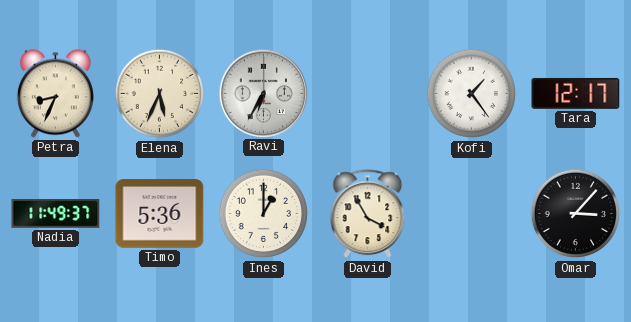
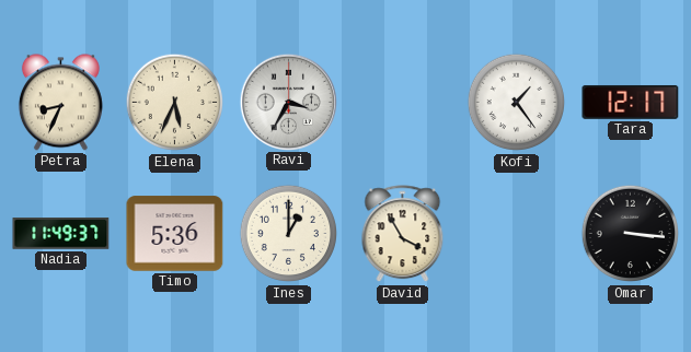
Ravi: 6:35 -> 3:35
Omar: 3:07 -> 3:16
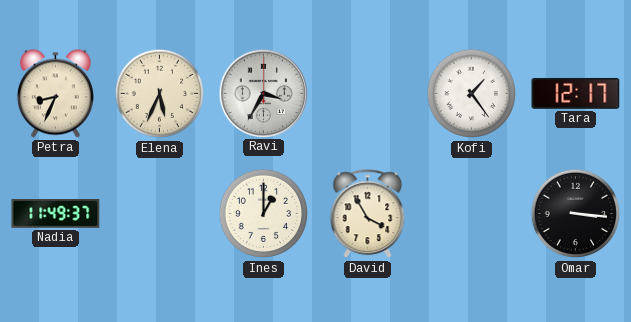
Timo: 5:36 -> none
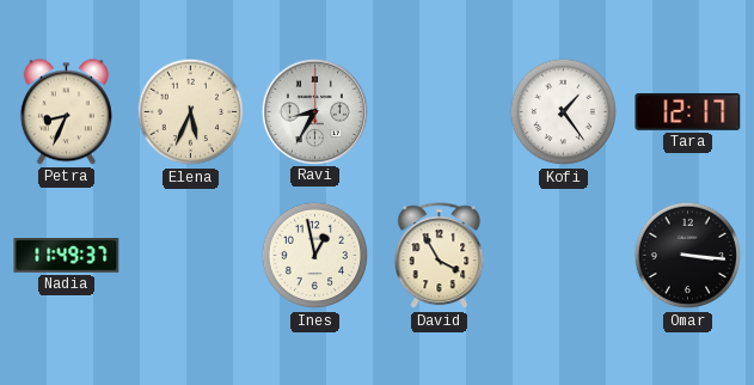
Ravi: 3:35 -> 8:35
Ines: 1:00 -> 12:58
